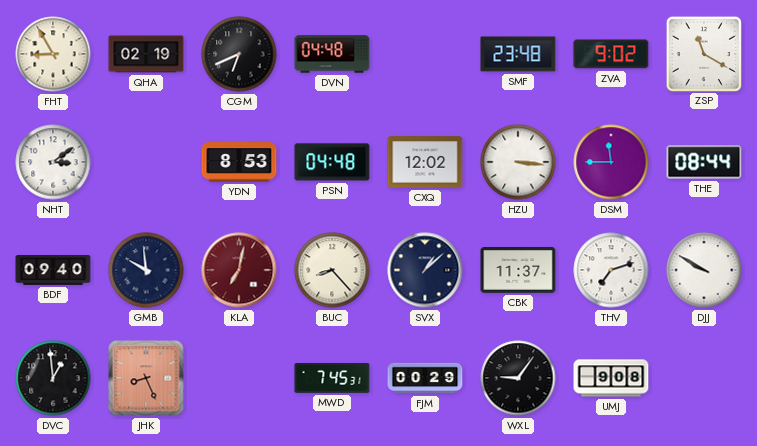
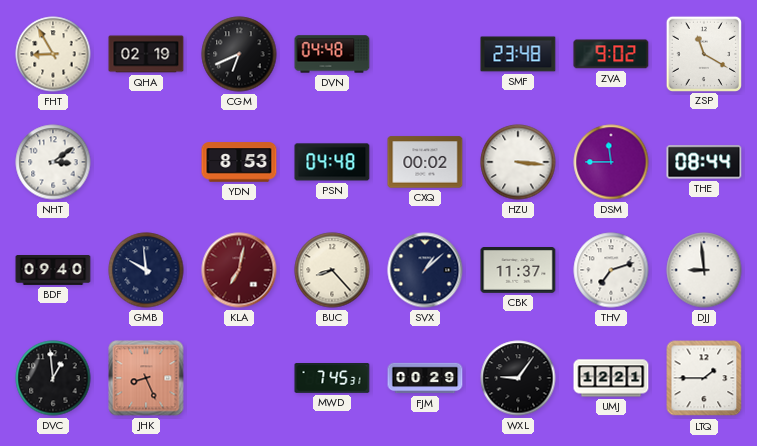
CXQ: 12:02 -> 00:02
DJJ: 9:50 -> 8:59
UMJ: 9:08 -> 12:21
LTQ: none -> 1:45
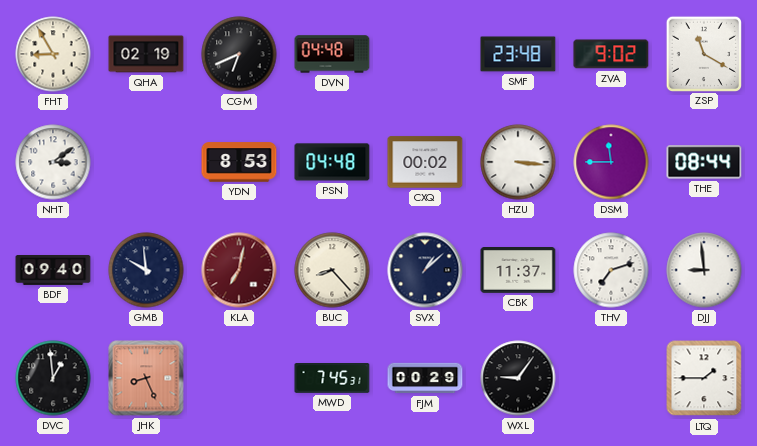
UMJ: 12:21 -> none
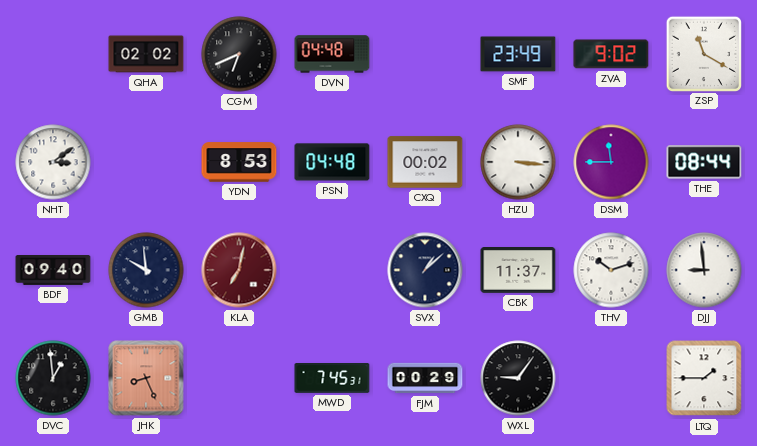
FHT: 8:55 -> none
QHA: 02:19 -> 02:02
SMF: 23:48 -> 23:49
BUC: 8:23 -> none
THV: 7:12 -> 10:12
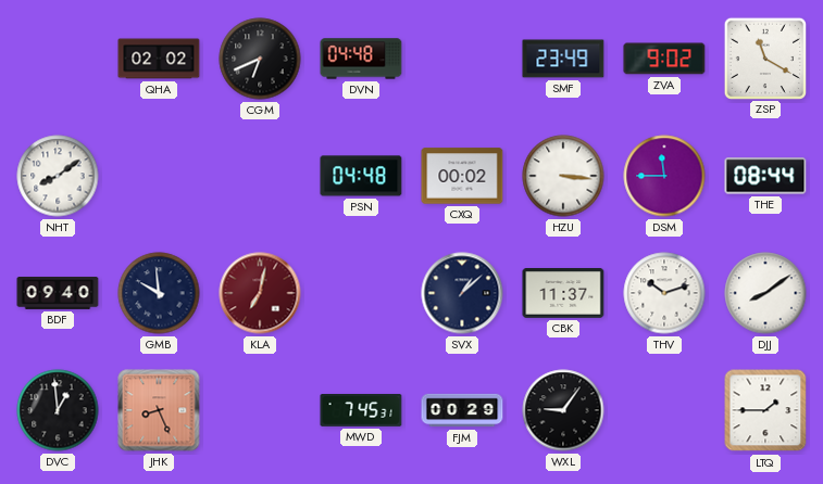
NHT: 3:09 -> 8:09
YDN: 8:53 -> none
DJJ: 8:59 -> 8:09
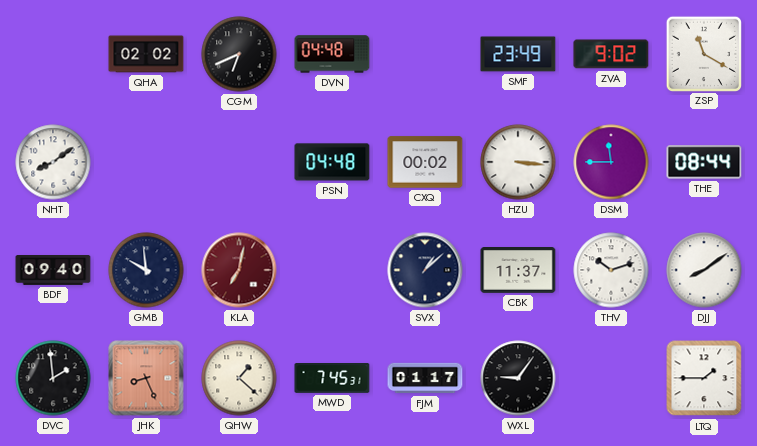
DVC: 12:59 -> 1:59
QHW: none -> 1:22
FJM: 00:29 -> 01:17
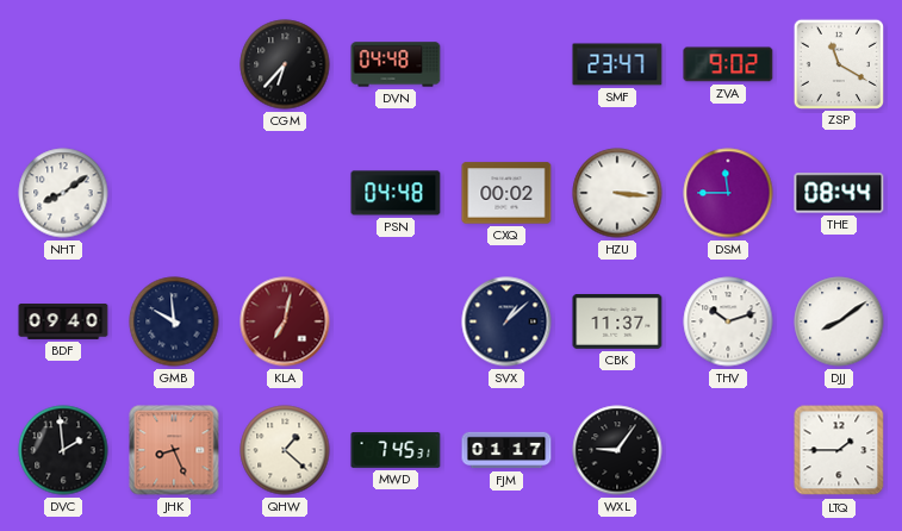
QHA: 02:02 -> none
CGM: 6:41 -> 6:37
SMF: 23:49 -> 23:47
